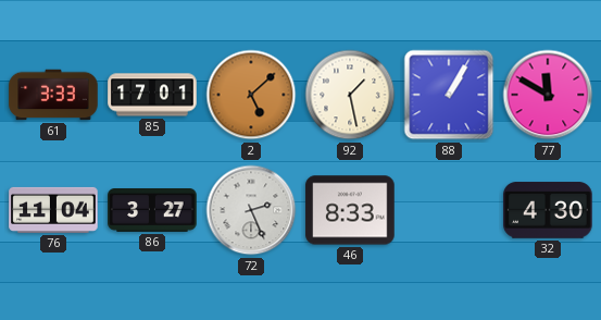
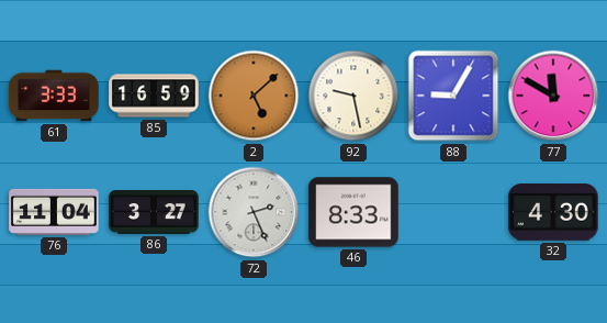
85: 17:01 -> 16:59
92: 1:28 -> 9:28
88: 1:05 -> 9:05
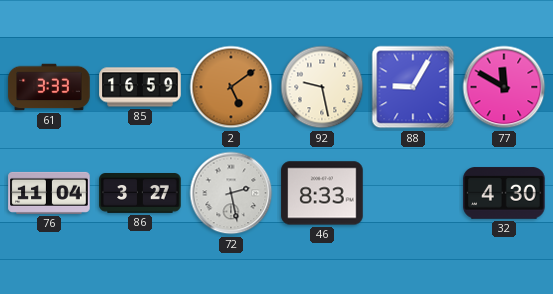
2: 5:08 -> 5:09
72: 2:26 -> 2:28
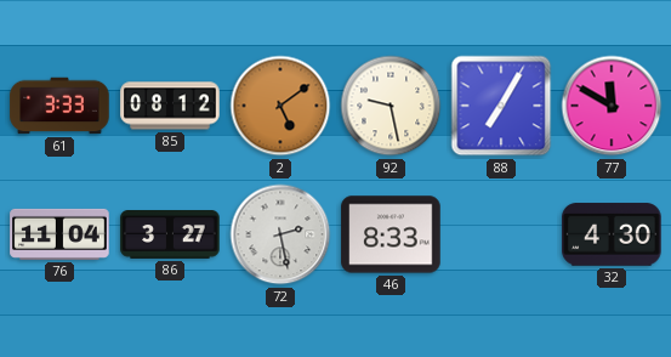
85: 16:59 -> 08:12
88: 9:05 -> 7:05
